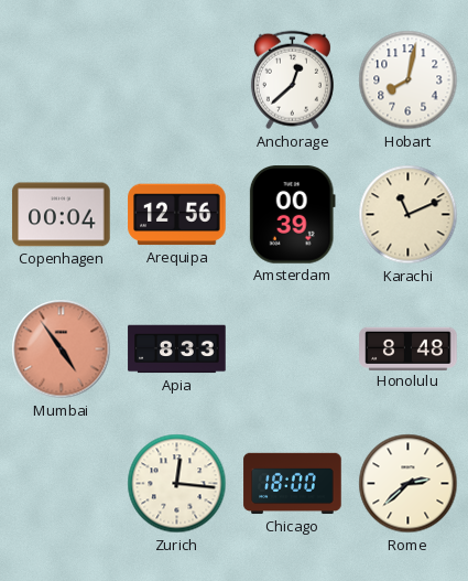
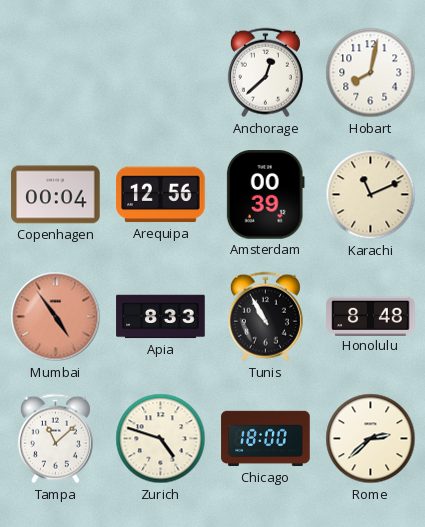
Tunis: none -> 10:55
Tampa: none -> 11:08
Zurich: 12:16 -> 4:48
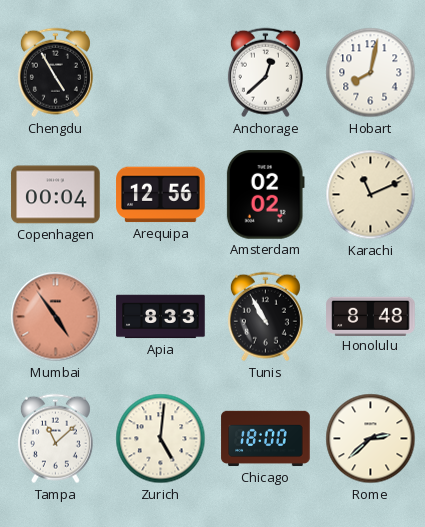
Chengdu: none -> 4:55
Amsterdam: 00:39 -> 02:02
Zurich: 4:48 -> 5:01
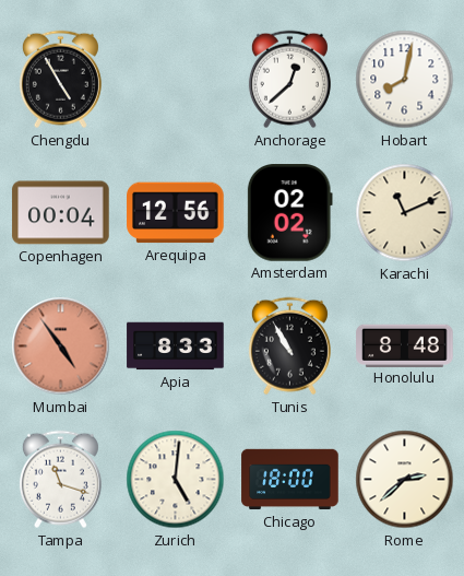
Tampa: 11:08 -> 11:18
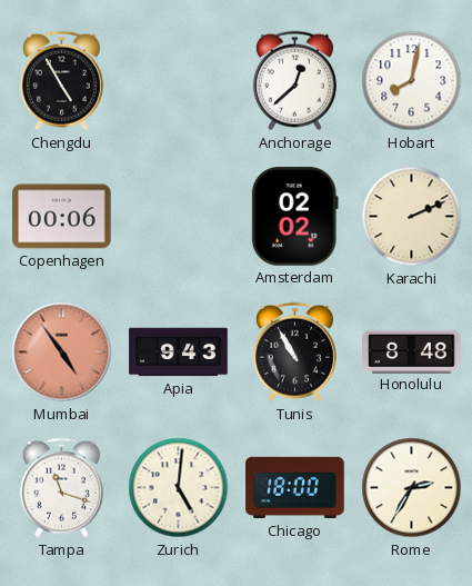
Copenhagen: 00:04 -> 00:06
Arequipa: 12:56 -> none
Karachi: 11:11 -> 2:11
Apia: 8:33 -> 9:43
Rome: 2:38 -> 2:35
